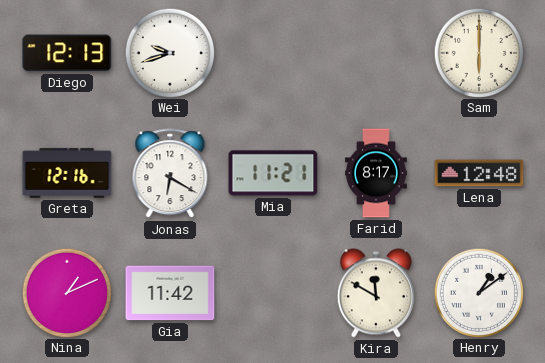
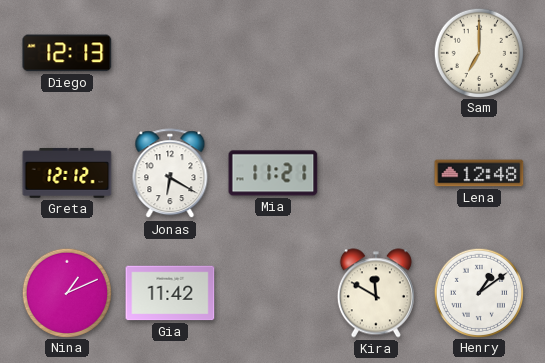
Wei: 9:42 -> none
Sam: 6:00 -> 7:00
Greta: 12:16 -> 12:12
Farid: 8:17 -> none
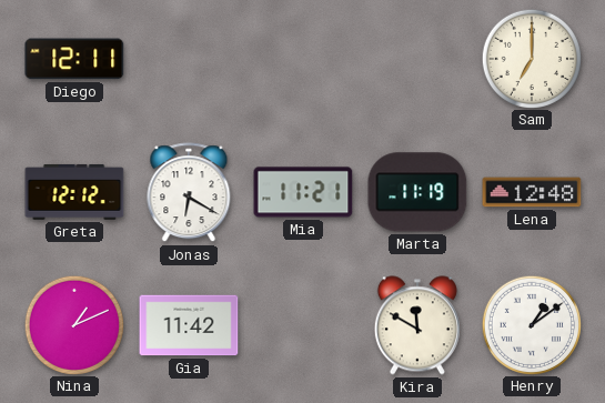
Diego: 12:13 -> 12:11
Marta: none -> 11:19
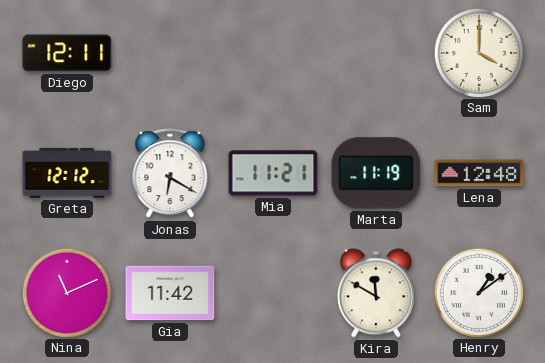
Sam: 7:00 -> 4:00
Nina: 1:11 -> 11:11
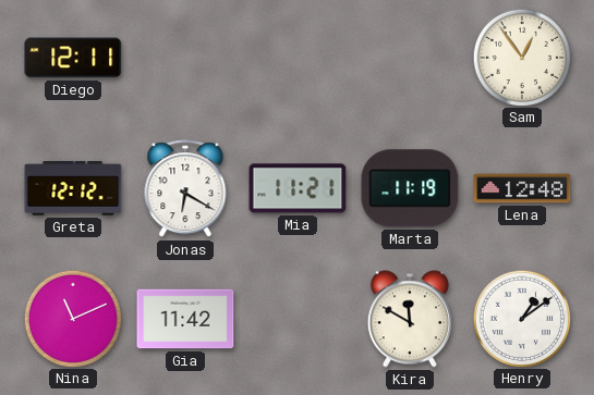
Sam: 4:00 -> 12:54
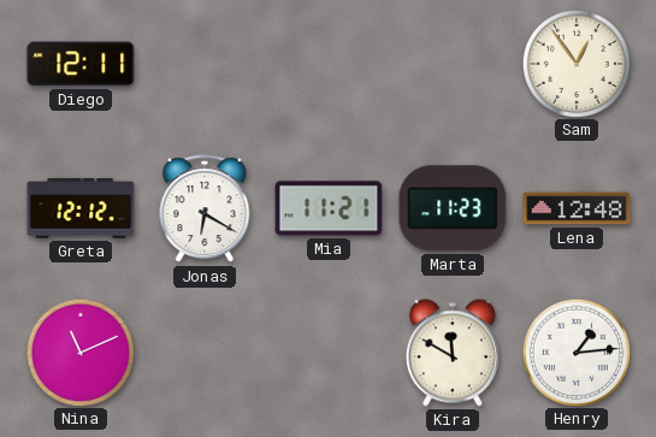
Marta: 11:19 -> 11:23
Gia: 11:42 -> none
Henry: 1:09 -> 1:14
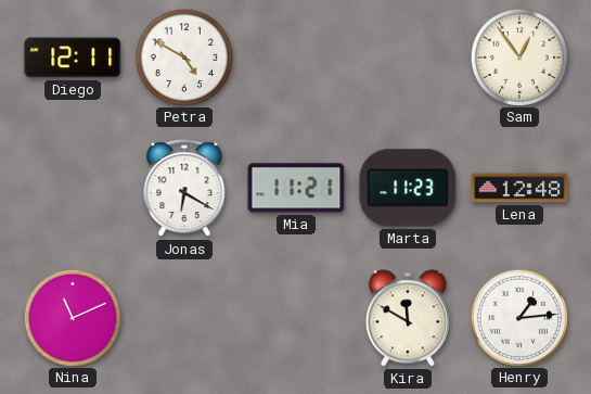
Petra: none -> 4:50
Greta: 12:12 -> none
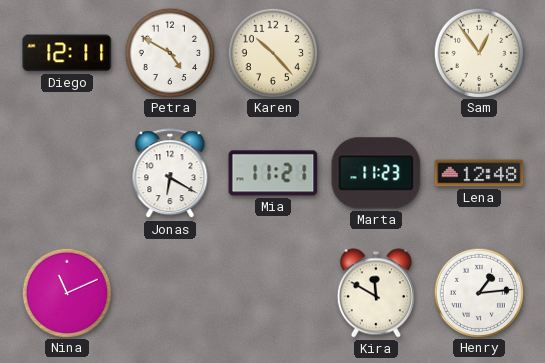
Karen: none -> 10:23
